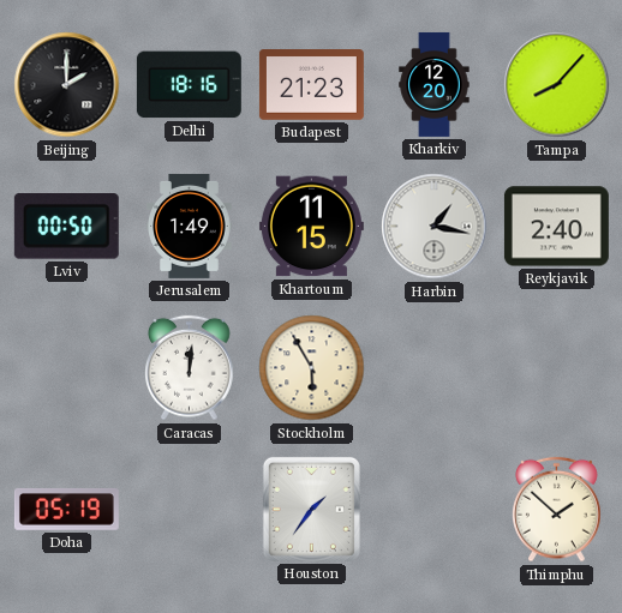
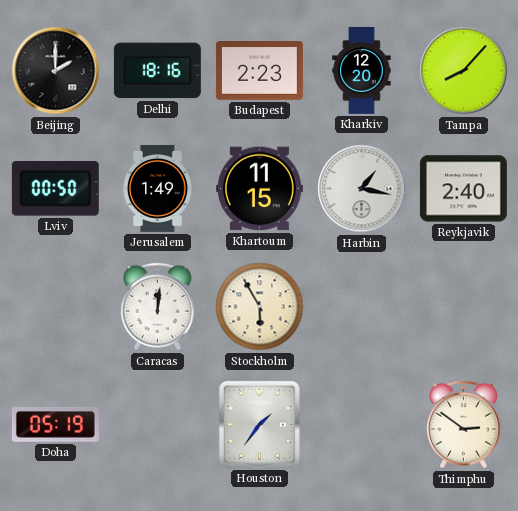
Budapest: 21:23 -> 2:23
Thimphu: 1:52 -> 2:51
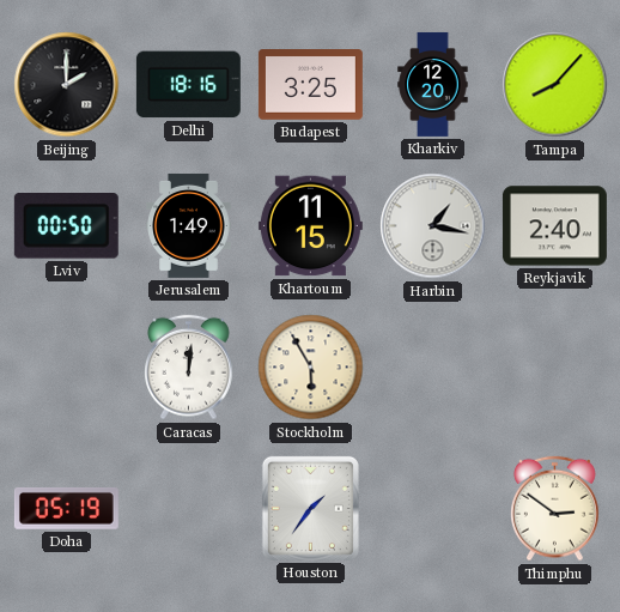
Budapest: 2:23 -> 3:25
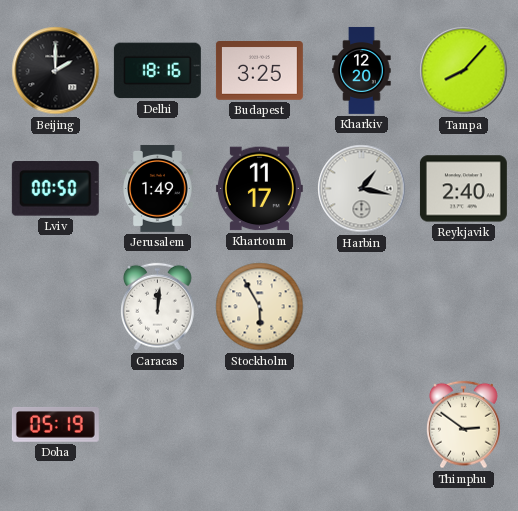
Khartoum: 11:15 -> 11:17
Houston: 1:36 -> none
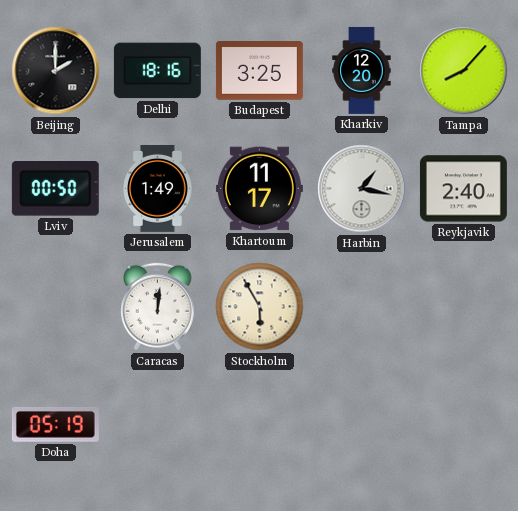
Thimphu: 2:51 -> none
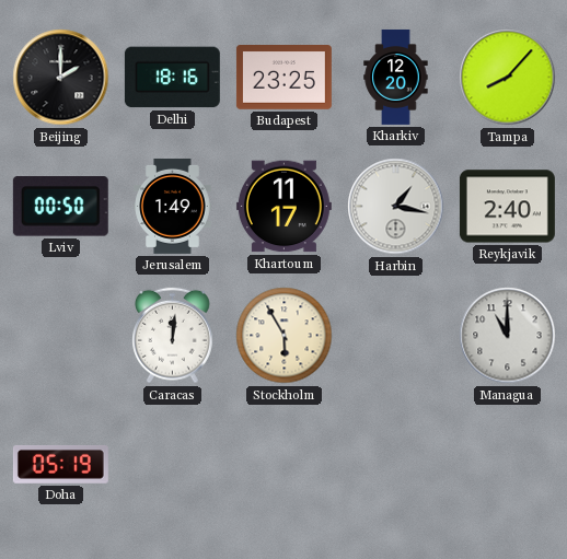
Budapest: 3:25 -> 23:25
Managua: none -> 11:00
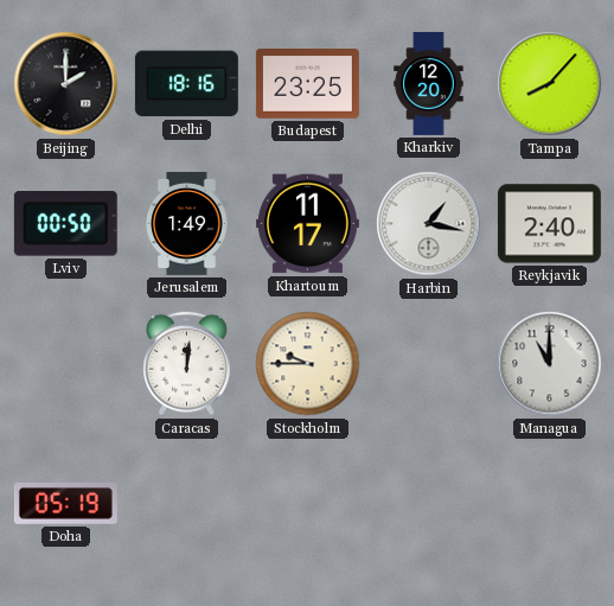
Stockholm: 5:55 -> 9:45
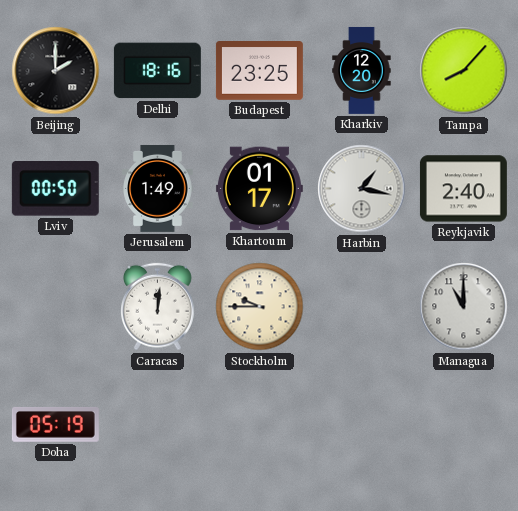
Khartoum: 11:17 -> 01:17
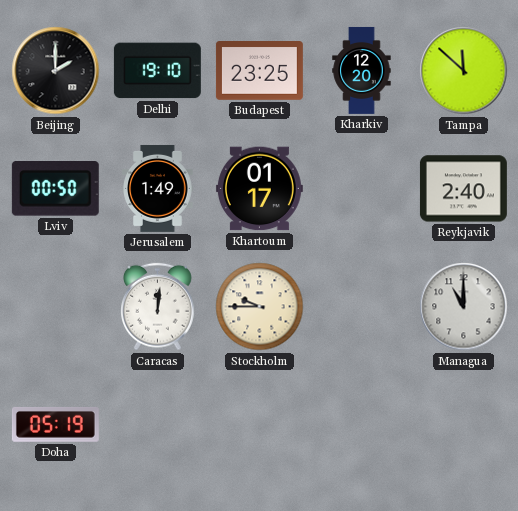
Delhi: 18:16 -> 19:10
Tampa: 8:07 -> 11:52
Harbin: 1:17 -> none
